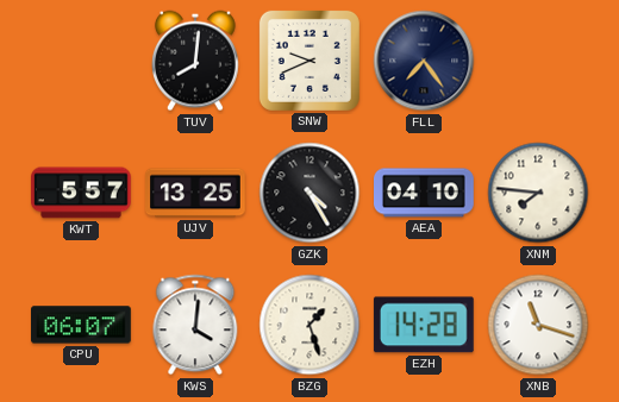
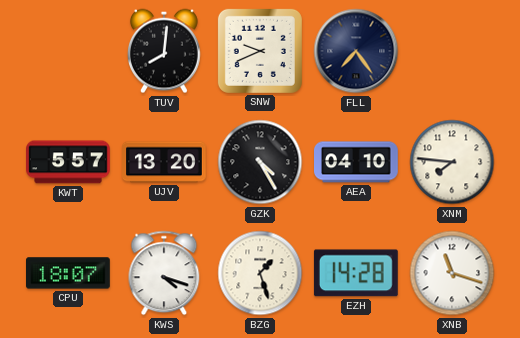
UJV: 13:25 -> 13:20
CPU: 06:07 -> 18:07
KWS: 4:01 -> 4:18
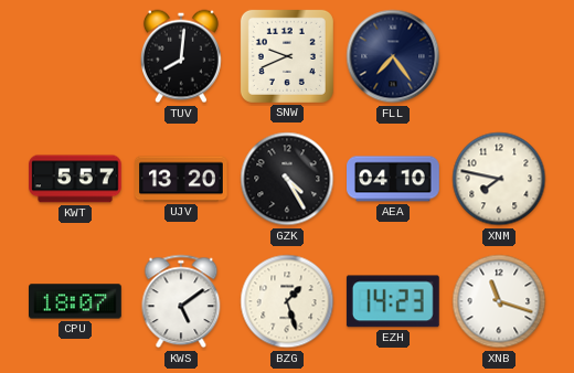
XNM: 7:46 -> 7:47
KWS: 4:18 -> 5:09
EZH: 14:28 -> 14:23
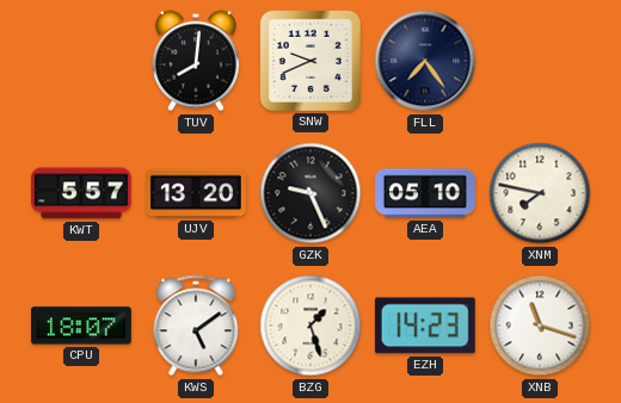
GZK: 4:25 -> 9:26
AEA: 04:10 -> 05:10
